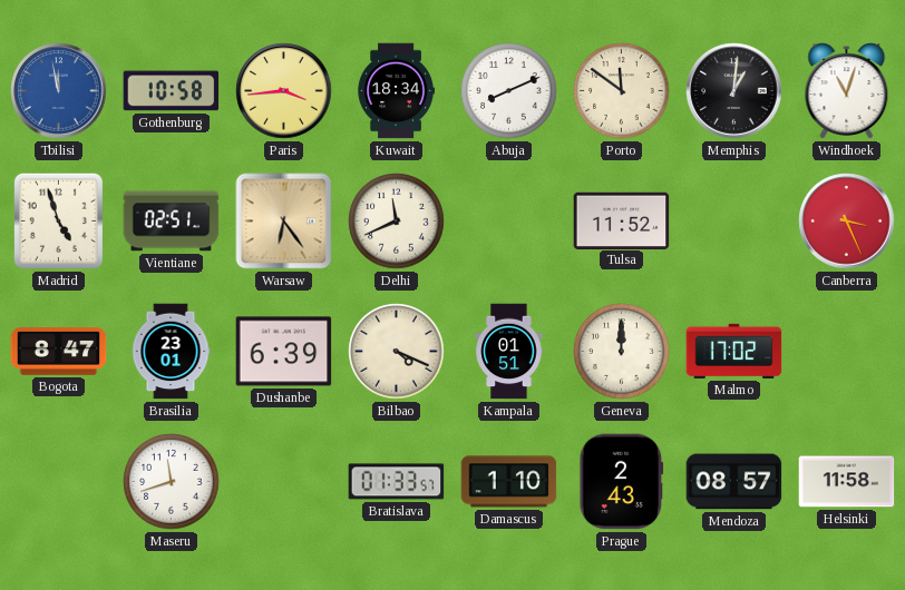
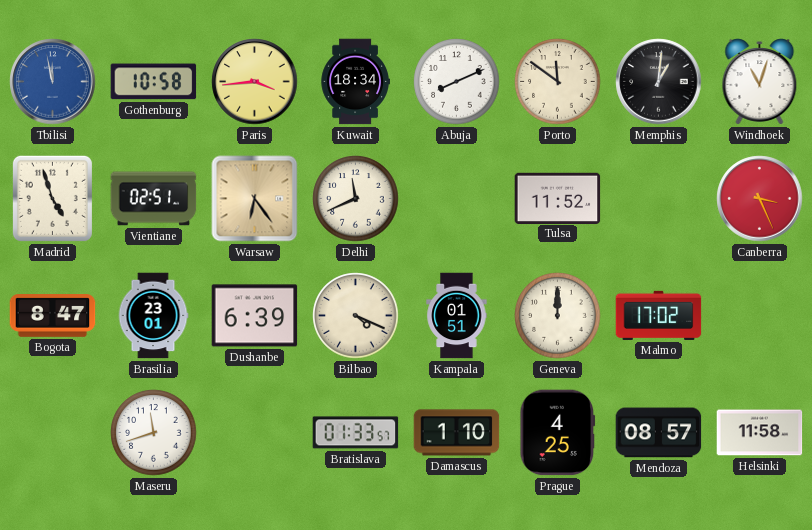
Prague: 2:43 -> 4:25
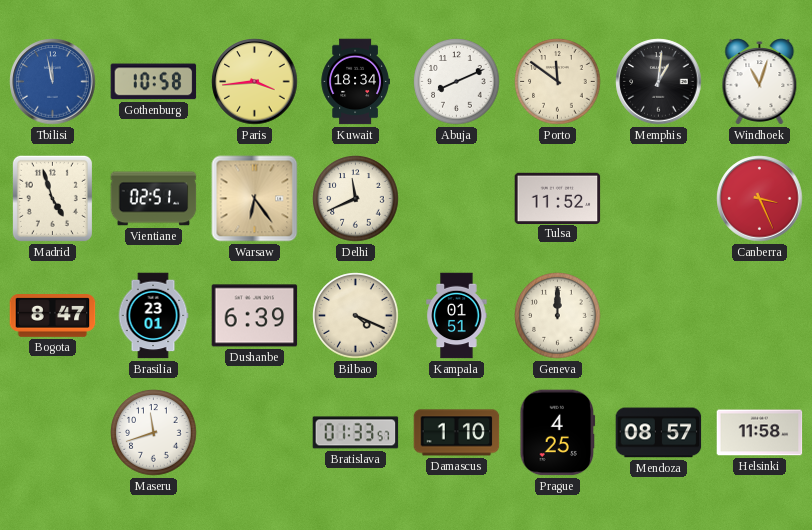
Malmo: 17:02 -> none
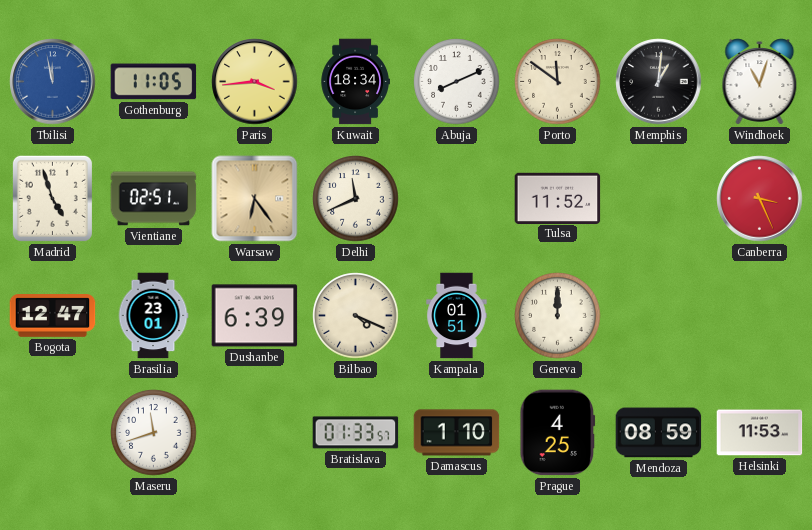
Gothenburg: 10:58 -> 11:05
Bogota: 8:47 -> 12:47
Mendoza: 08:57 -> 08:59
Helsinki: 11:58 -> 11:53
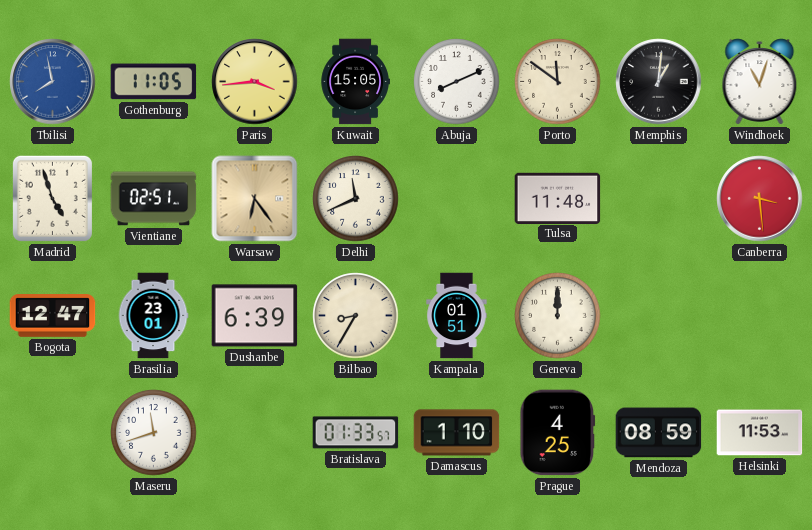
Tbilisi: 11:58 -> 7:58
Kuwait: 18:34 -> 15:05
Tulsa: 11:52 -> 11:48
Canberra: 3:26 -> 3:29
Bilbao: 4:19 -> 8:35
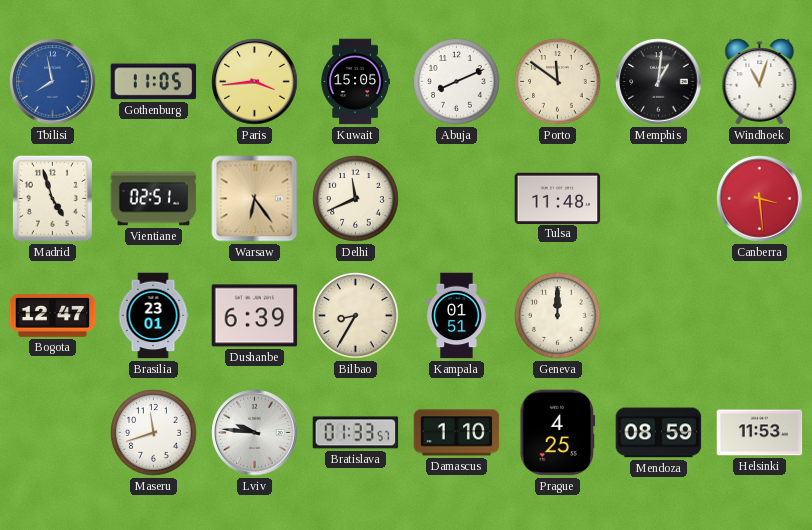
Lviv: none -> 9:46
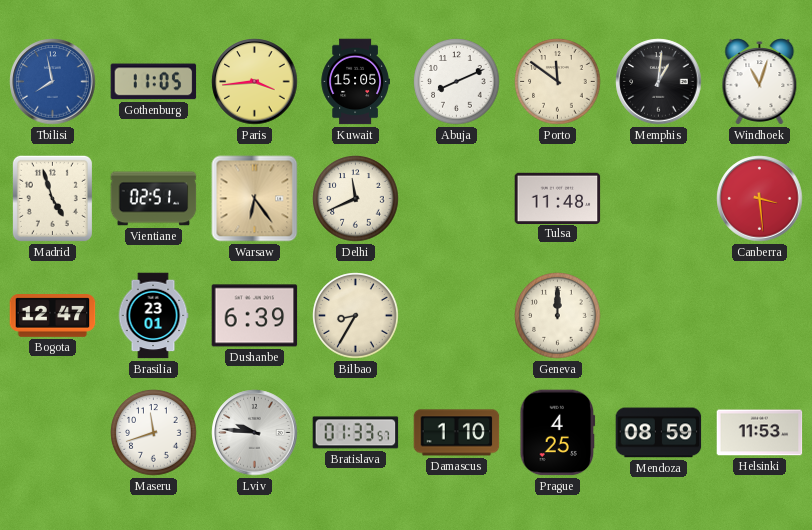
Kampala: 01:51 -> none
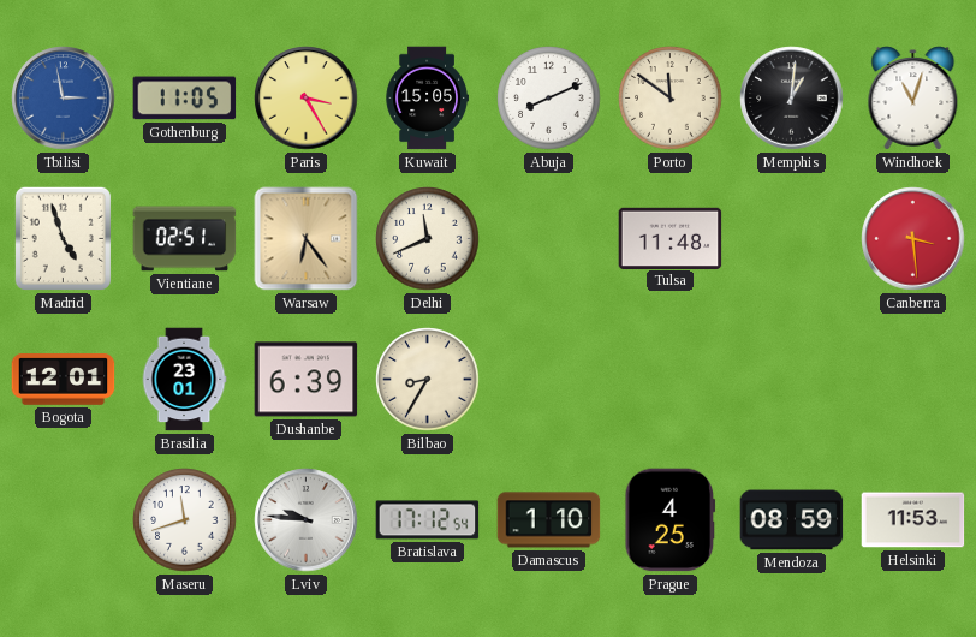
Tbilisi: 7:58 -> 2:58
Paris: 3:44 -> 3:25
Bogota: 12:47 -> 12:01
Geneva: 12:00 -> none
Bratislava: 01:33 -> 17:12
